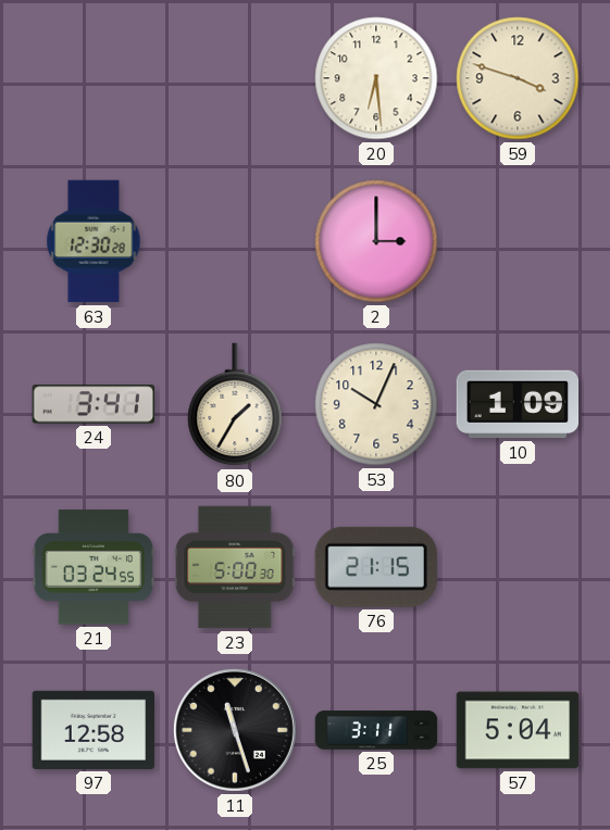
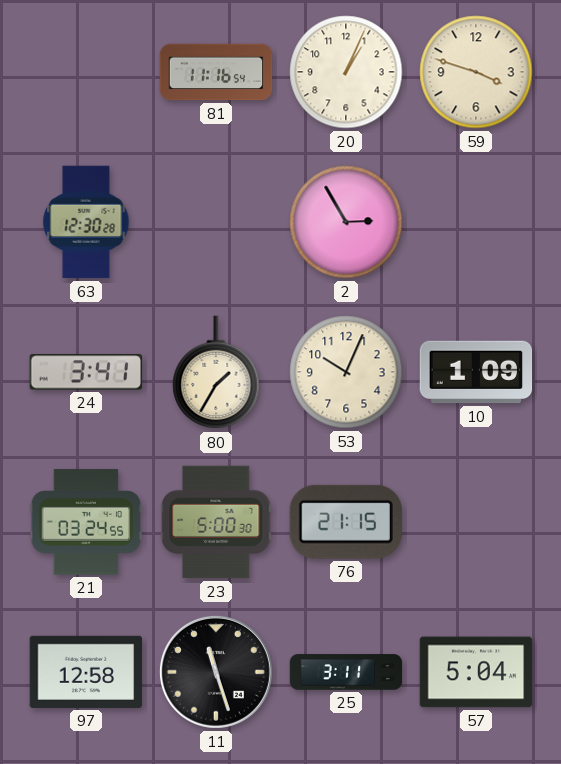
81: none -> 11:16
20: 6:29 -> 1:04
2: 3:00 -> 2:55
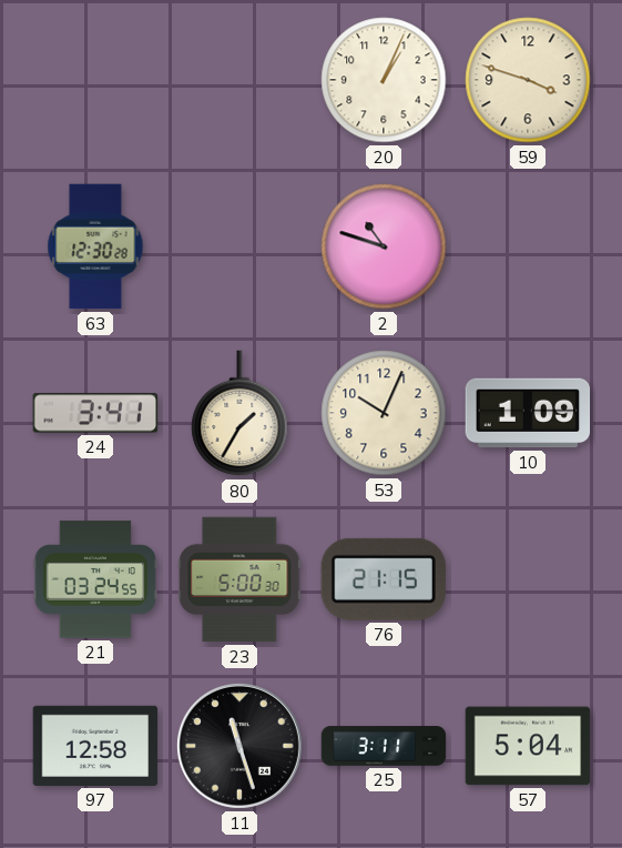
81: 11:16 -> none
2: 2:55 -> 10:48
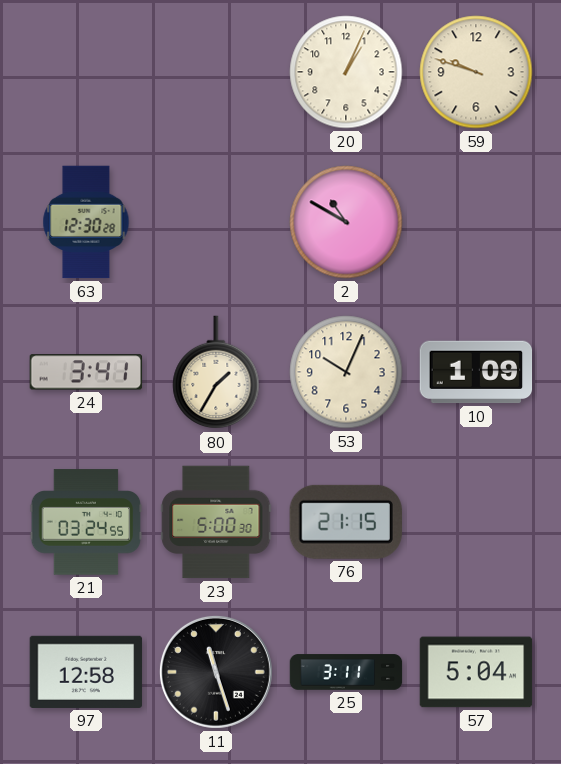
59: 3:48 -> 9:48
2: 10:48 -> 10:50
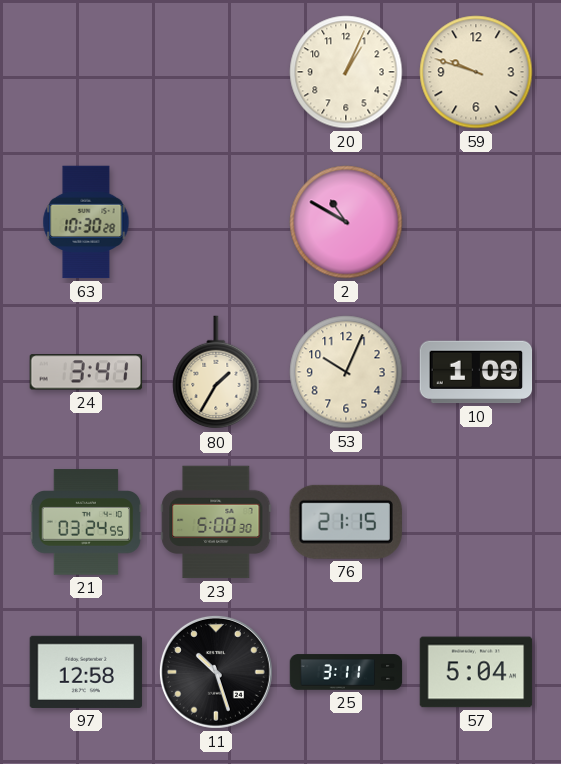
63: 12:30 -> 10:30
11: 11:27 -> 10:27
